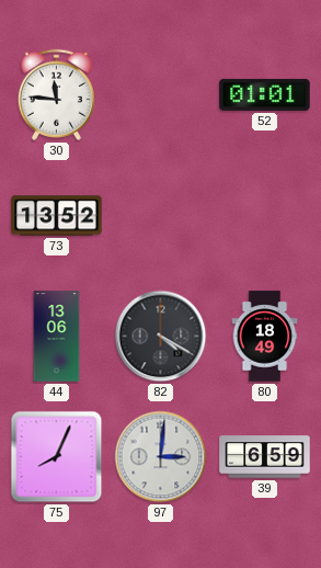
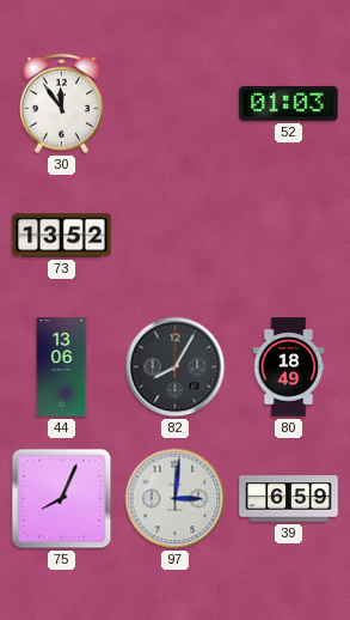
30: 11:46 -> 11:54
52: 01:01 -> 01:03
82: 4:20 -> 8:05
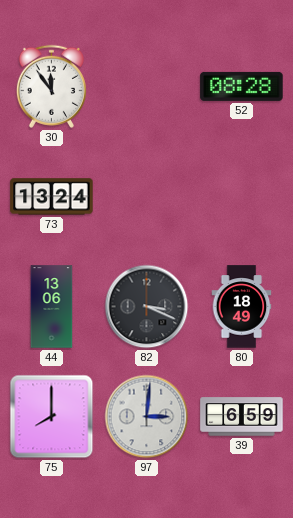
52: 01:03 -> 08:28
73: 13:52 -> 13:24
82: 8:05 -> 3:19
75: 8:04 -> 8:00
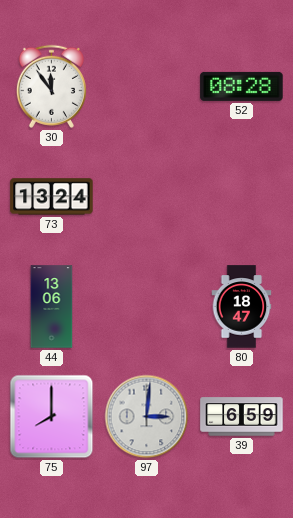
82: 3:19 -> none
80: 18:49 -> 18:47
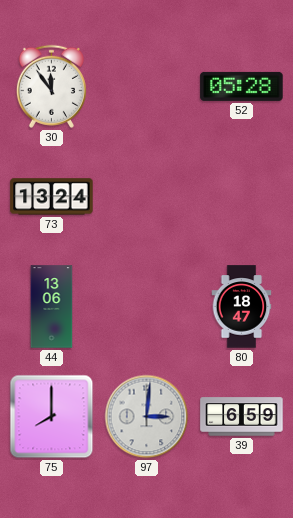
52: 08:28 -> 05:28
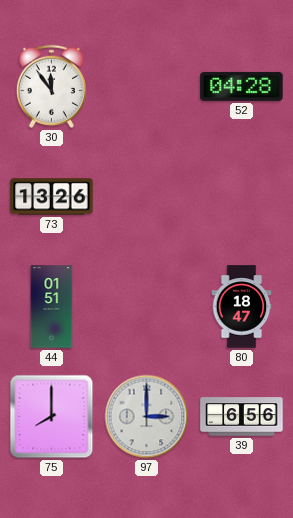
52: 05:28 -> 04:28
73: 13:24 -> 13:26
44: 13:06 -> 01:51
97: 3:01 -> 3:00
39: 6:59 -> 6:56
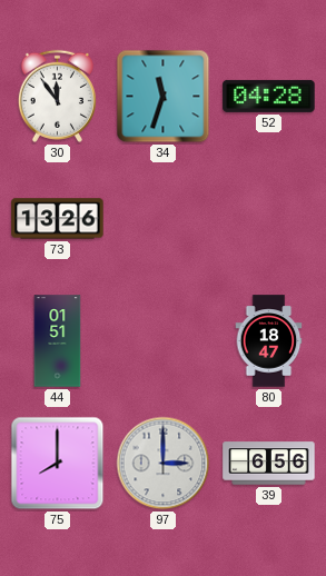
34: none -> 11:33
